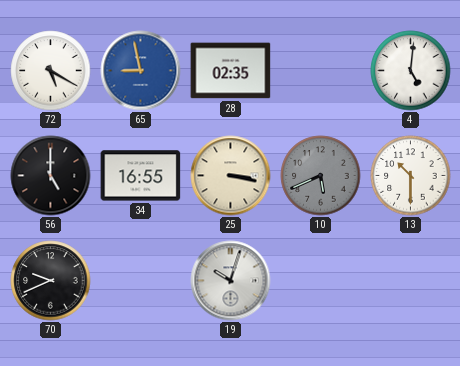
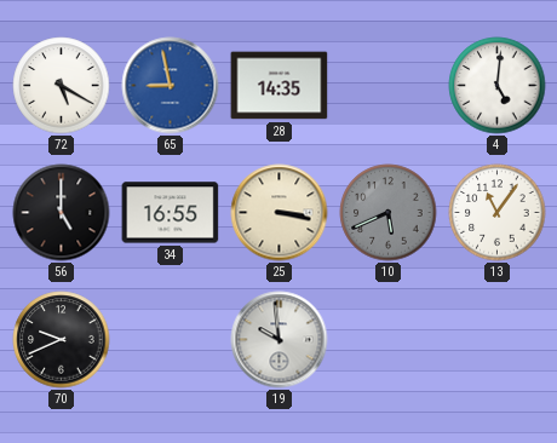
28: 02:35 -> 14:35
13: 10:30 -> 11:06
19: 10:03 -> 9:59
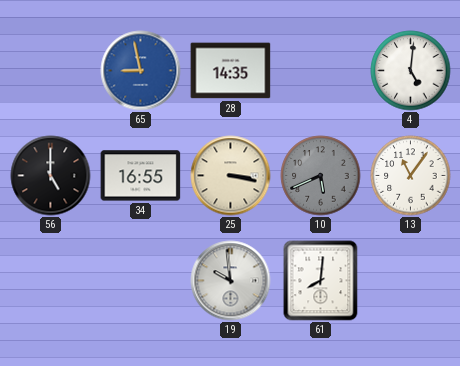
72: 5:20 -> none
70: 9:41 -> none
61: none -> 8:01
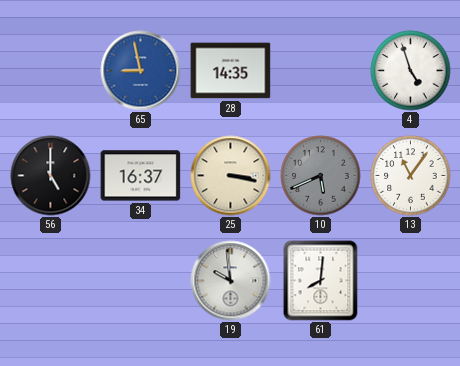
4: 5:01 -> 4:57
34: 16:55 -> 16:37
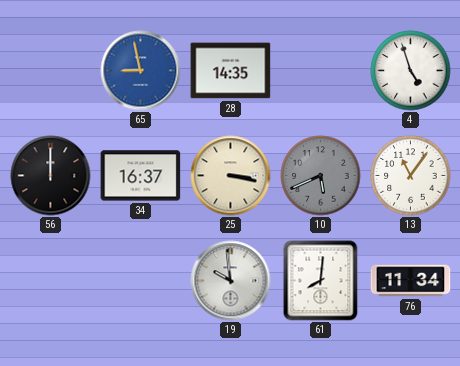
56: 5:00 -> 12:00
76: none -> 11:34
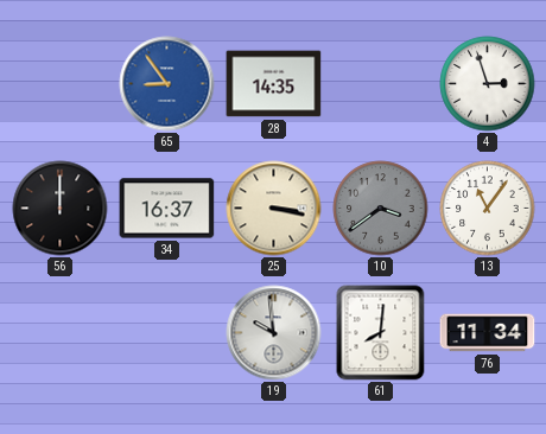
65: 8:58 -> 8:54
4: 4:57 -> 2:57
10: 5:41 -> 3:39
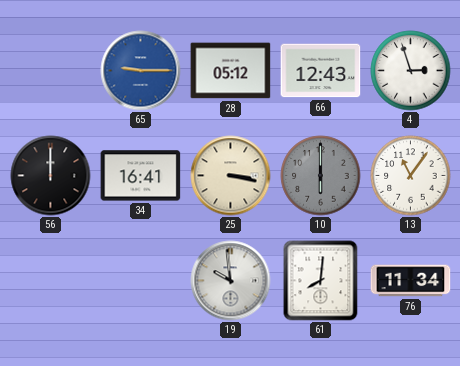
65: 8:54 -> 9:15
28: 14:35 -> 05:12
66: none -> 12:43
34: 16:37 -> 16:41
10: 3:39 -> 6:00
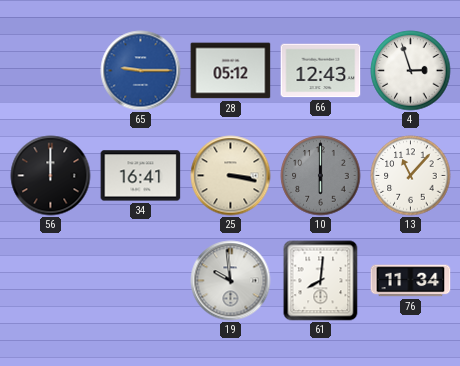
13: 11:06 -> 11:07
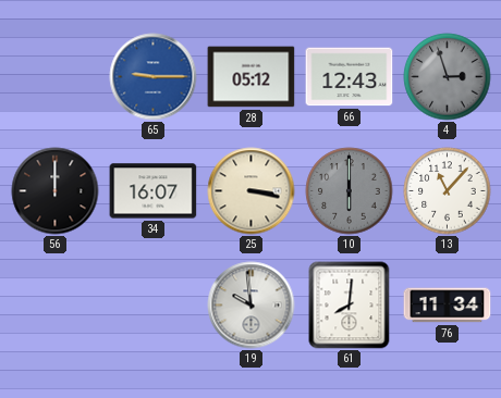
4 dial: white -> grey
34: 16:41 -> 16:07
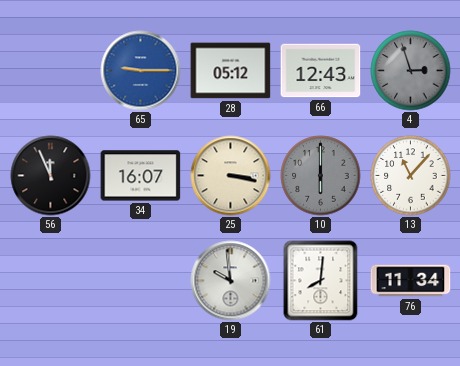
56: 12:00 -> 11:56
